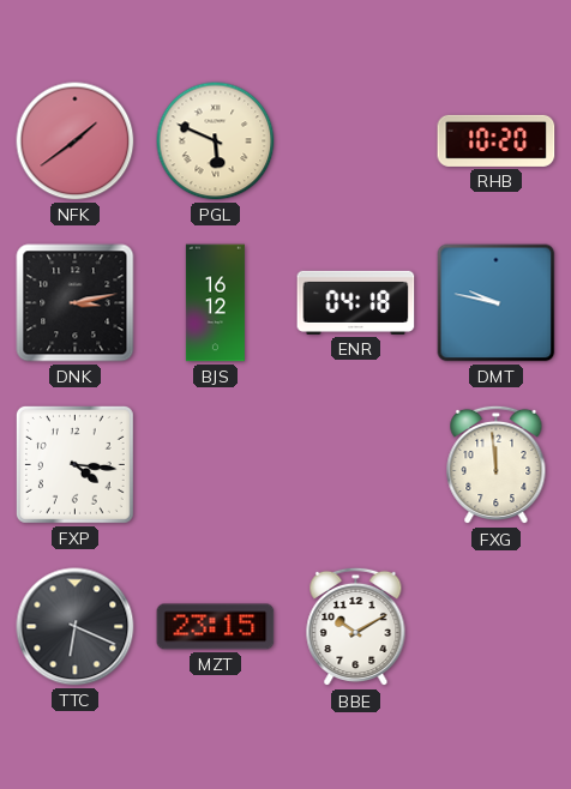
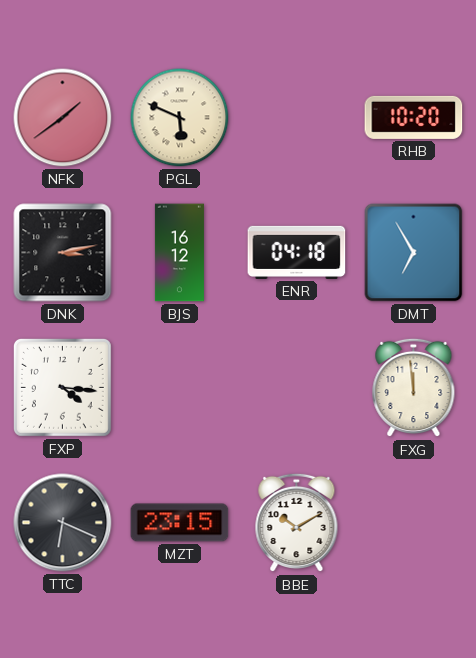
DMT: 9:47 -> 6:55
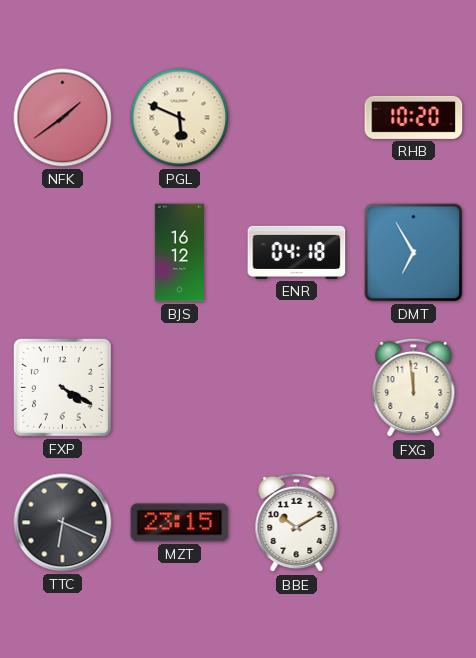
DNK: 3:13 -> none
FXP: 4:16 -> 4:20
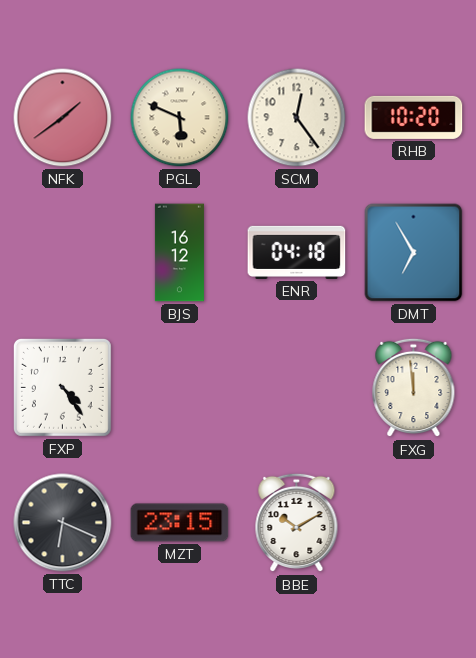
SCM: none -> 12:24
FXP: 4:20 -> 4:24
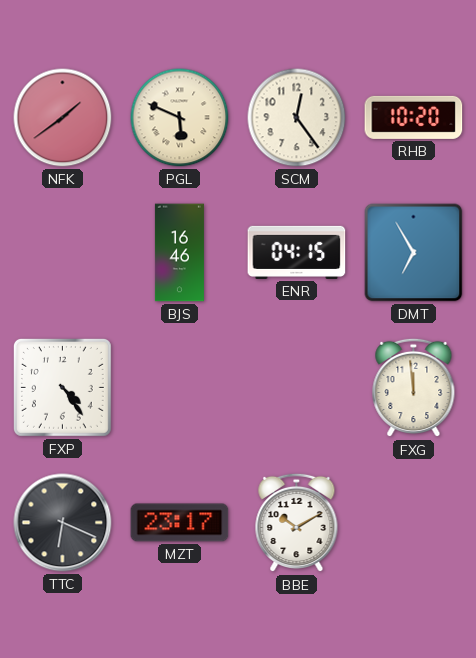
BJS: 16:12 -> 16:46
ENR: 04:18 -> 04:15
MZT: 23:15 -> 23:17
